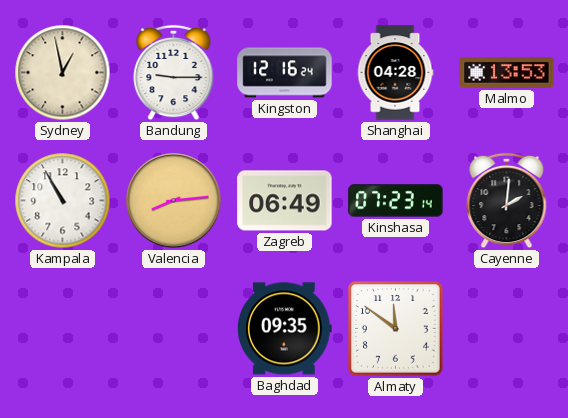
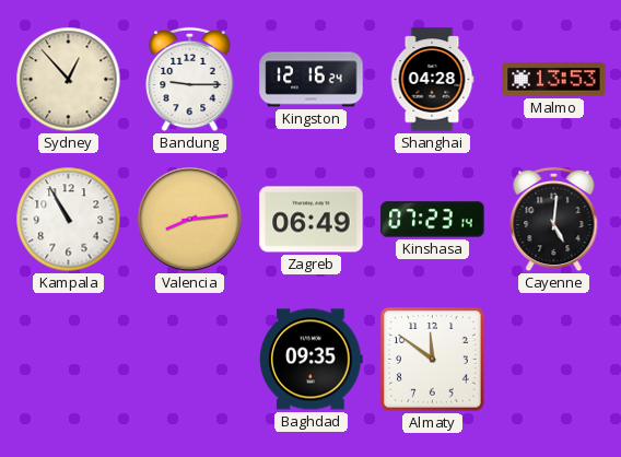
Sydney: 12:58 -> 12:53
Cayenne: 2:01 -> 5:01
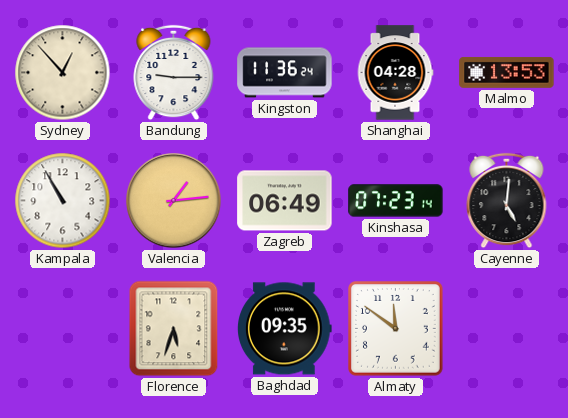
Kingston: 12:16 -> 11:36
Valencia: 8:14 -> 1:14
Florence: none -> 5:33
